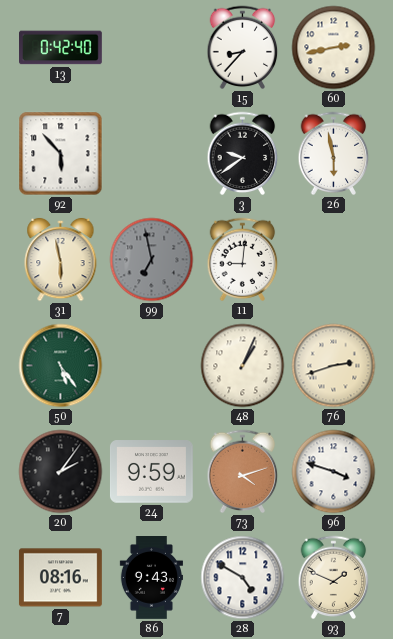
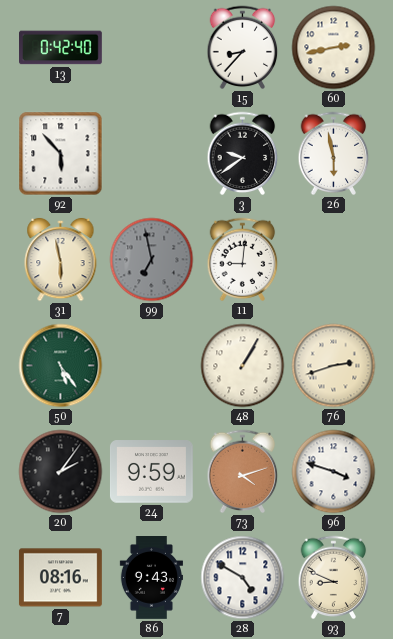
48: 1:04 -> 1:05
93: 1:49 -> 8:49
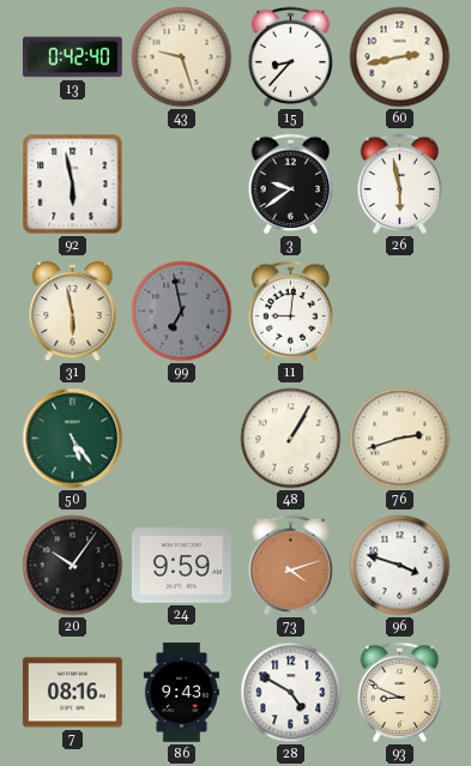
43: none -> 9:27
92: 5:53 -> 5:58
20: 2:06 -> 10:06
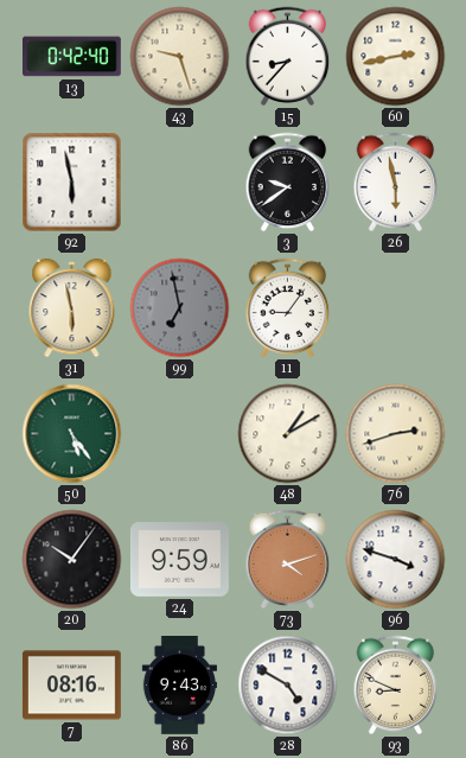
11: 9:01 -> 9:06
48: 1:05 -> 1:10
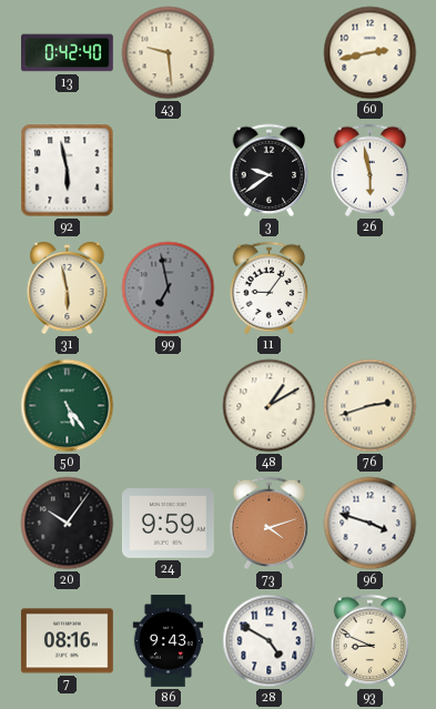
43: 9:27 -> 9:29
15: 8:37 -> none
